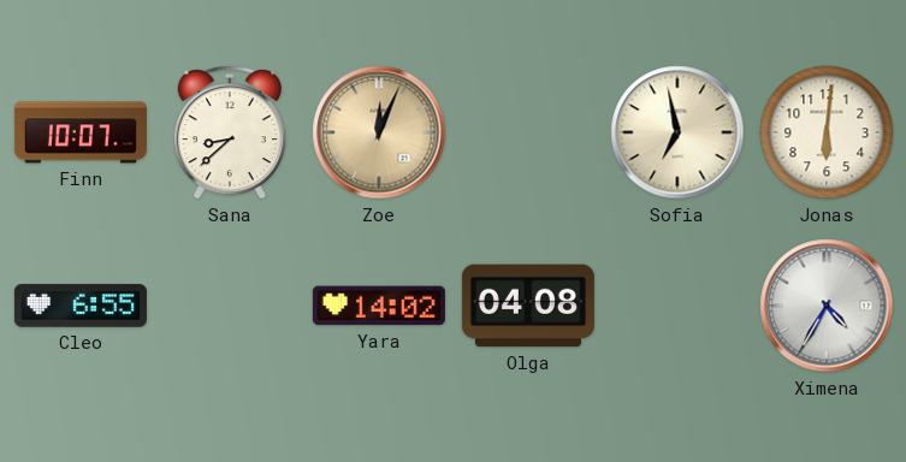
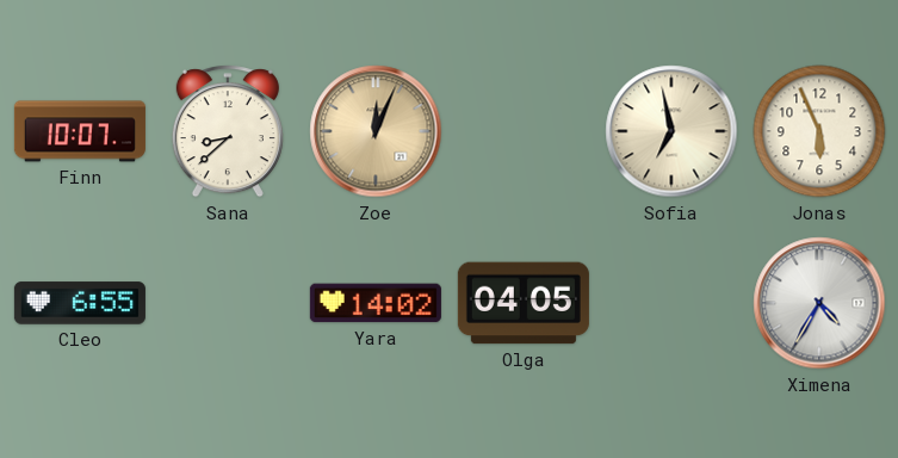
Jonas: 6:01 -> 5:56
Olga: 04:08 -> 04:05
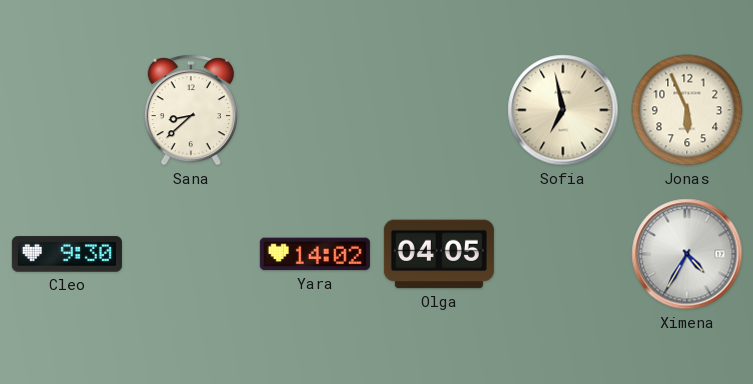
Finn: 10:07 -> none
Zoe: 12:04 -> none
Cleo: 6:55 -> 9:30
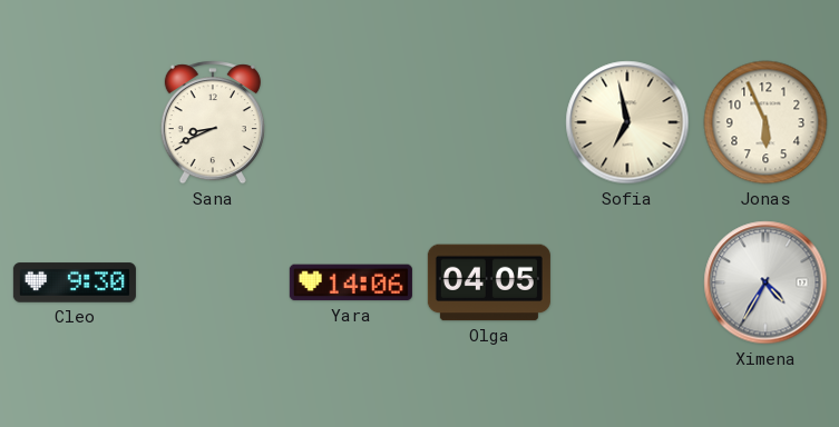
Sana: 8:38 -> 8:41
Yara: 14:02 -> 14:06
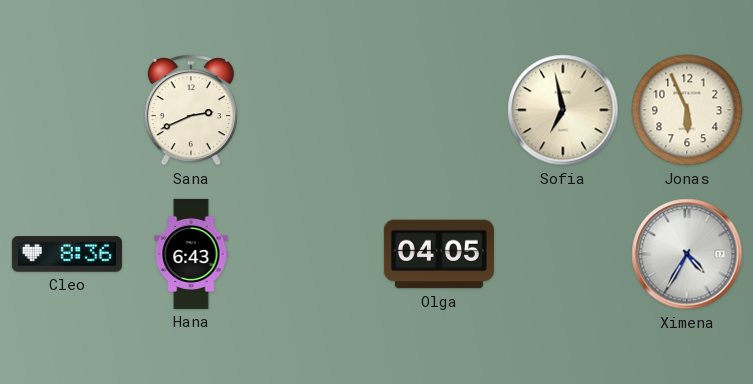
Sana: 8:41 -> 2:41
Cleo: 9:30 -> 8:36
Hana: none -> 6:43
Yara: 14:06 -> none
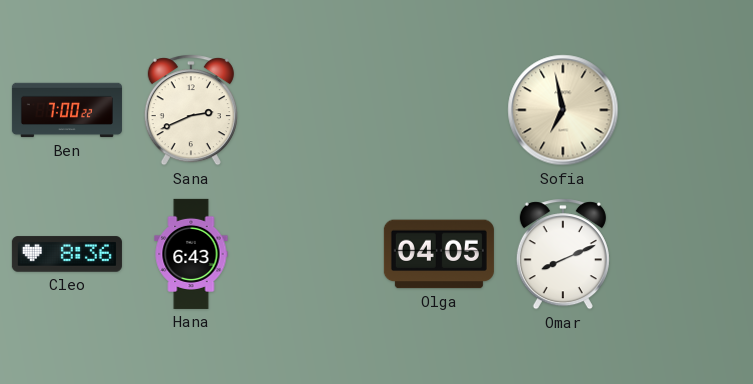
Ben: none -> 7:00
Jonas: 5:56 -> none
Omar: none -> 8:11
Ximena: 4:35 -> none
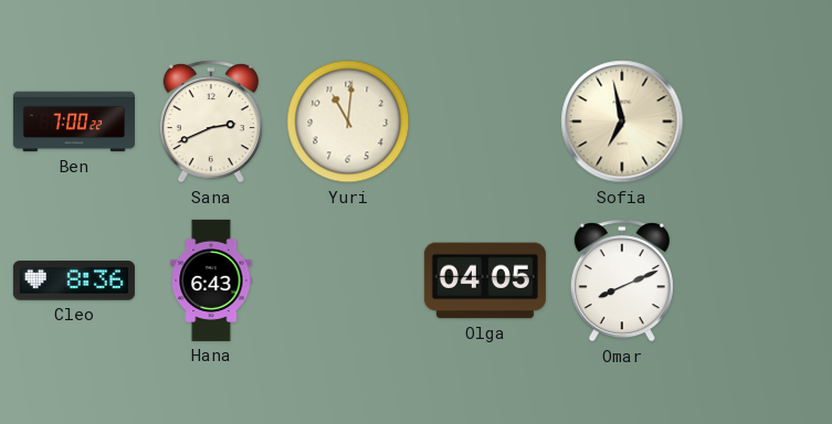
Yuri: none -> 11:01
